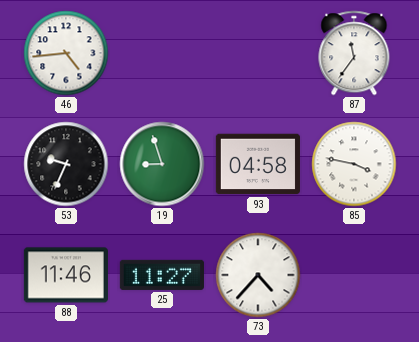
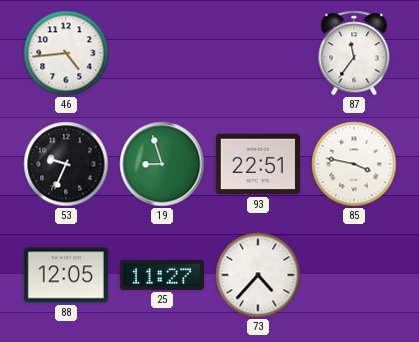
93: 04:58 -> 22:51
88: 11:46 -> 12:05
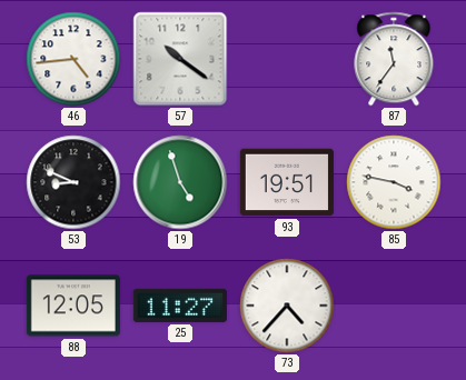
57: none -> 10:21
53: 9:34 -> 8:49
19: 8:57 -> 4:57
93: 22:51 -> 19:51
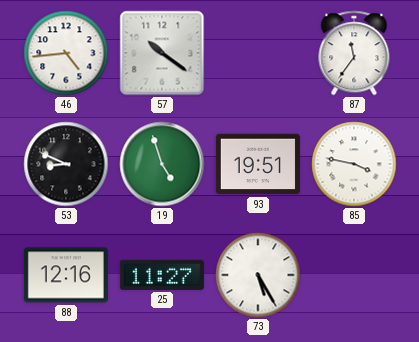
88: 12:05 -> 12:16
73: 4:37 -> 5:25
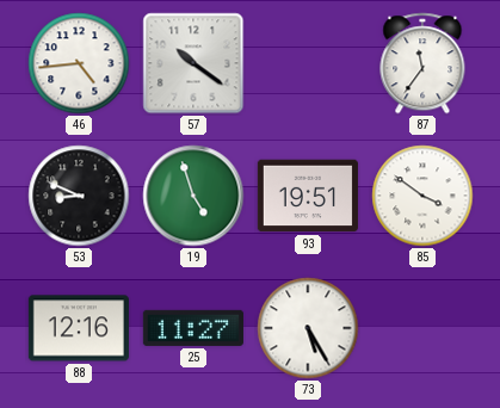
85: 3:47 -> 3:51
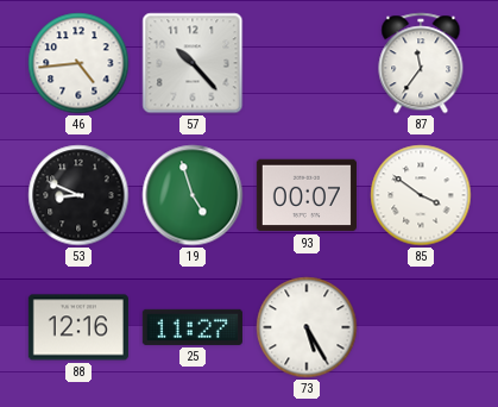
57: 10:21 -> 10:23
93: 19:51 -> 00:07
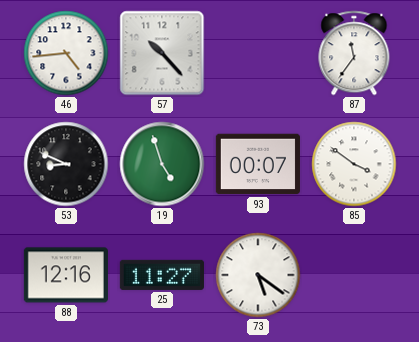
73: 5:25 -> 5:21
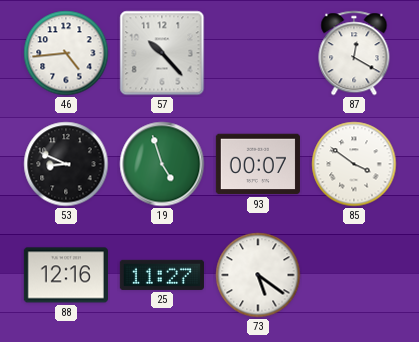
87: 11:36 -> 12:20
